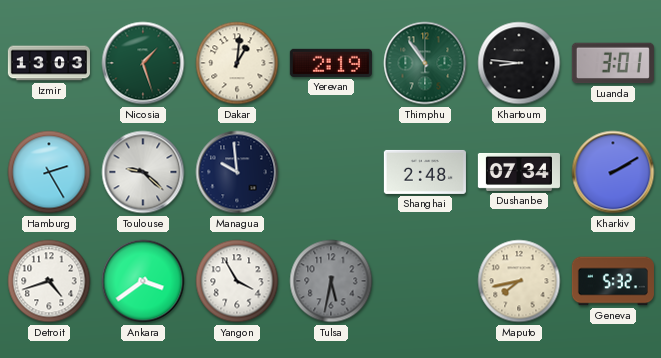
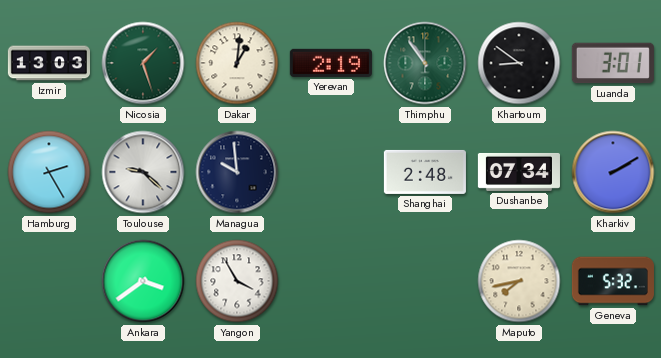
Khartoum: 8:46 -> 8:51
Detroit: 4:42 -> none
Tulsa: 5:32 -> none
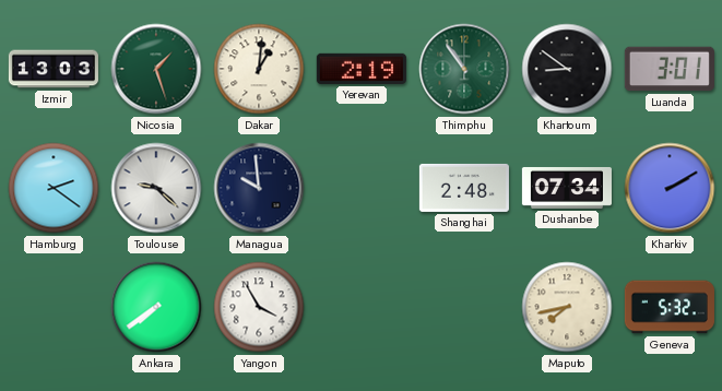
Hamburg: 2:25 -> 2:21
Ankara: 3:39 -> 7:39
